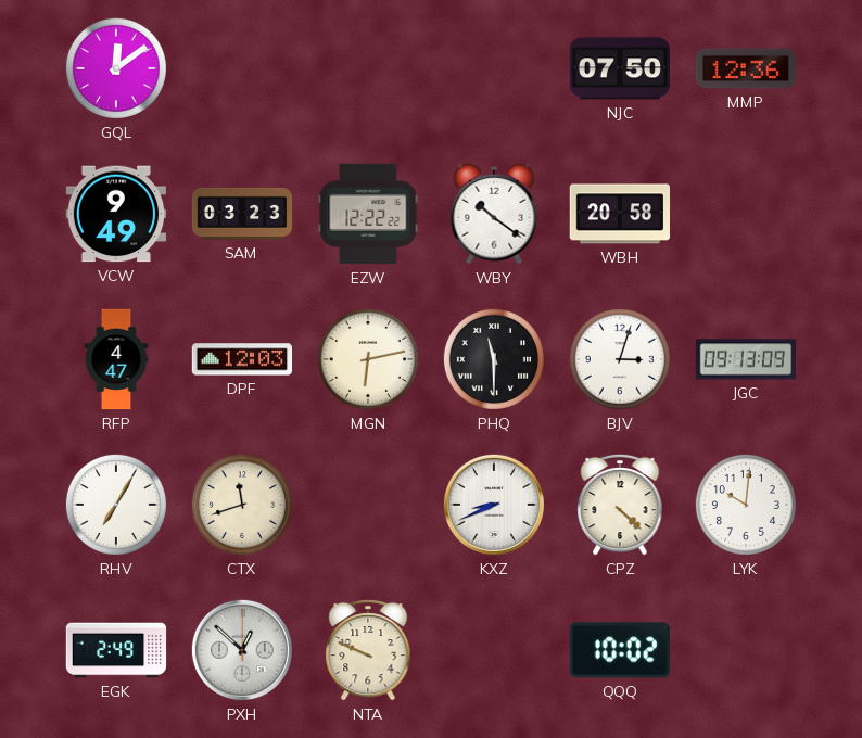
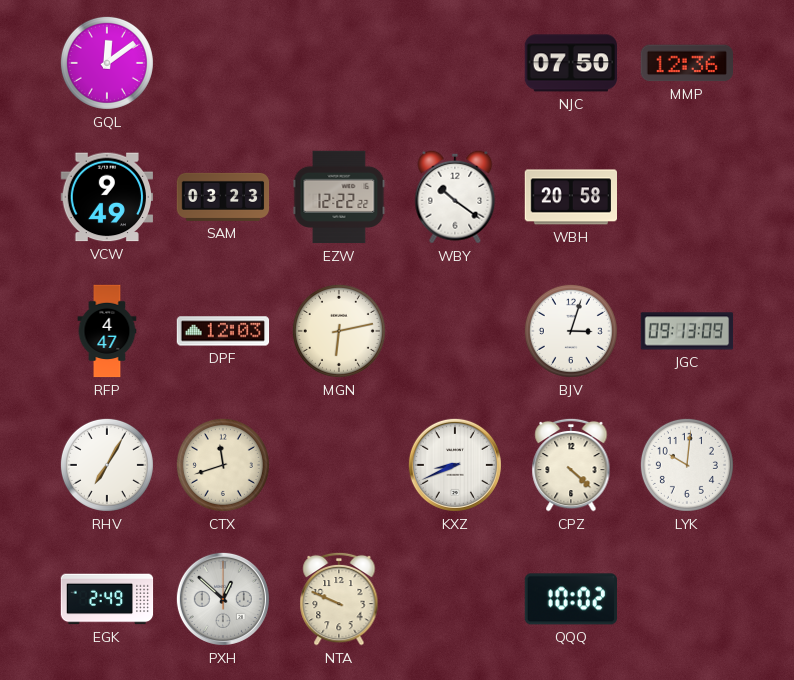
PHQ: 11:30 -> none
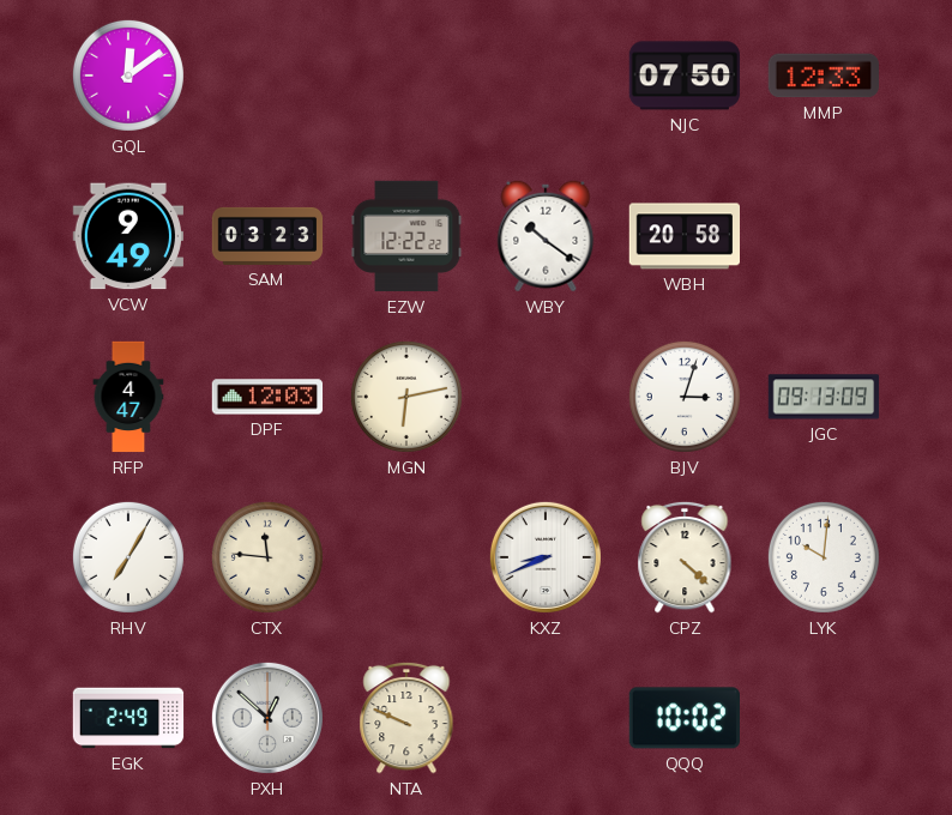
MMP: 12:36 -> 12:33
CTX: 11:42 -> 11:46
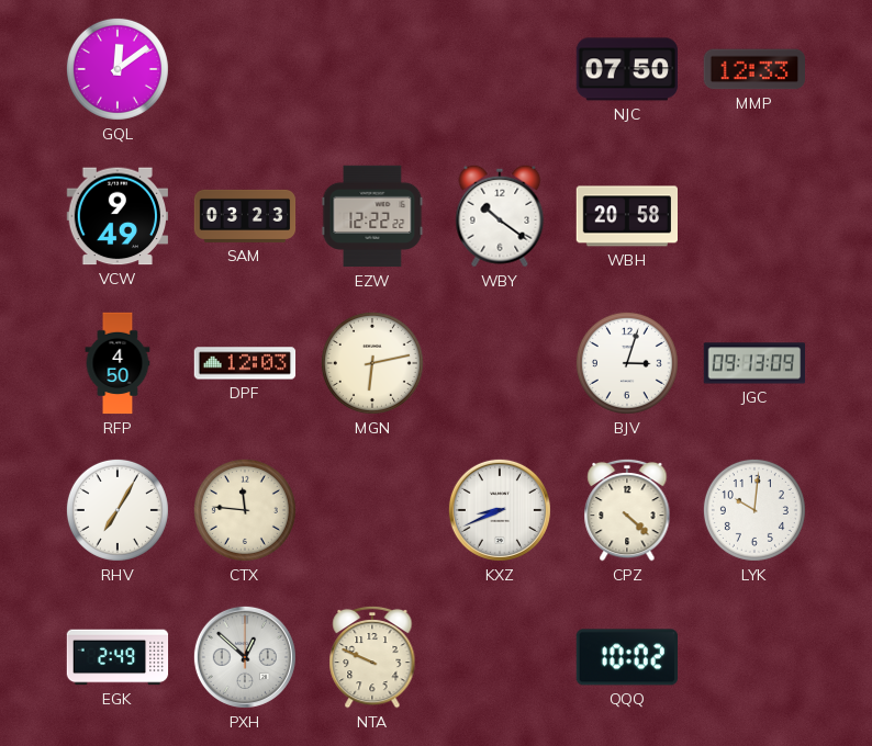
RFP: 4:47 -> 4:50
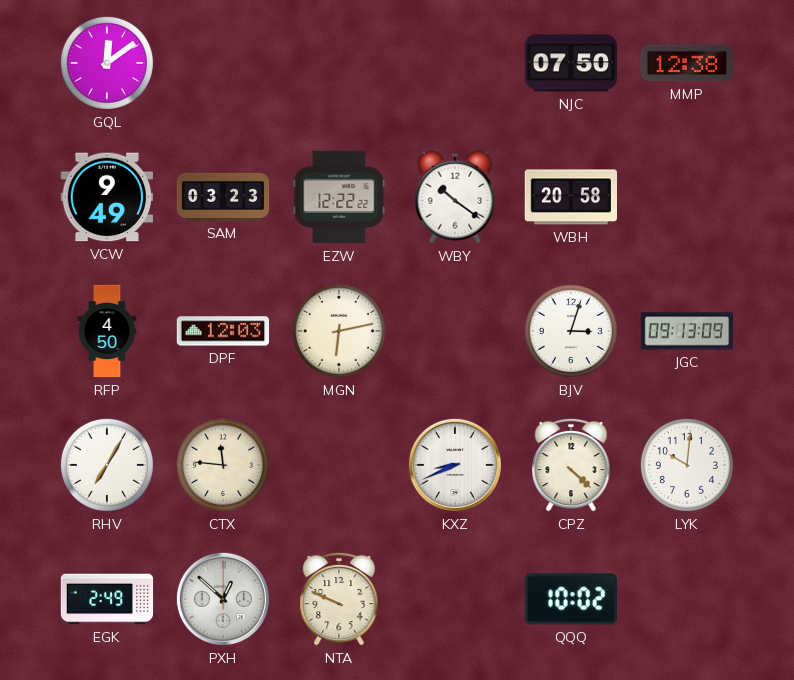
MMP: 12:33 -> 12:38
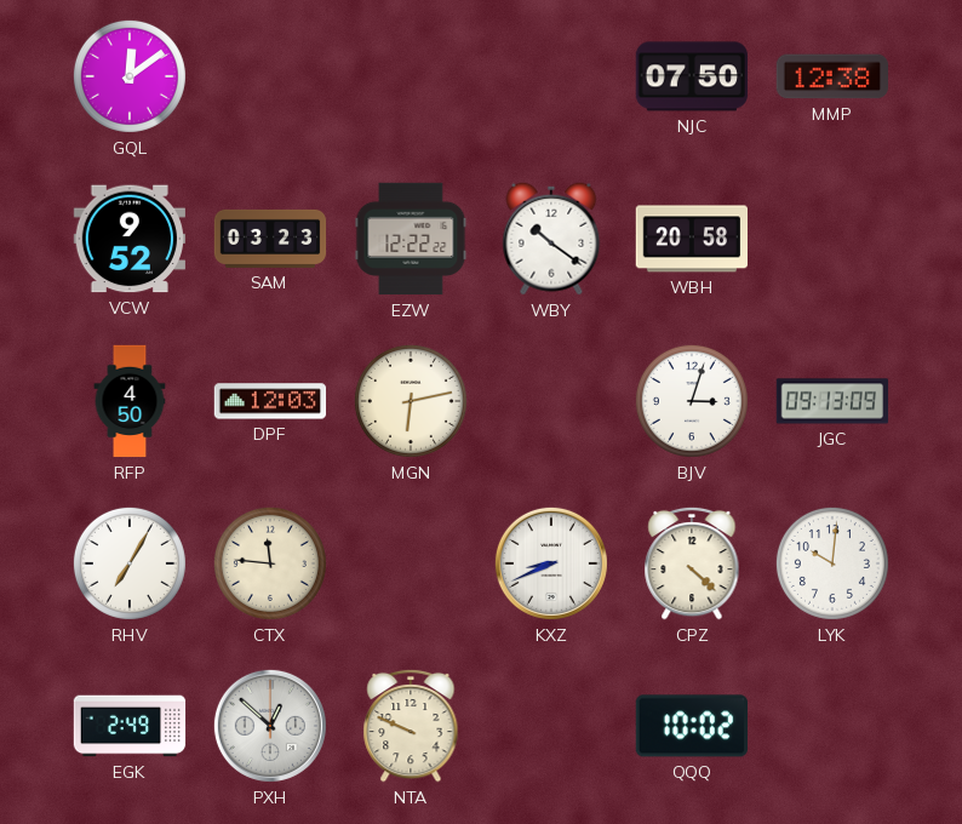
VCW: 9:49 -> 9:52
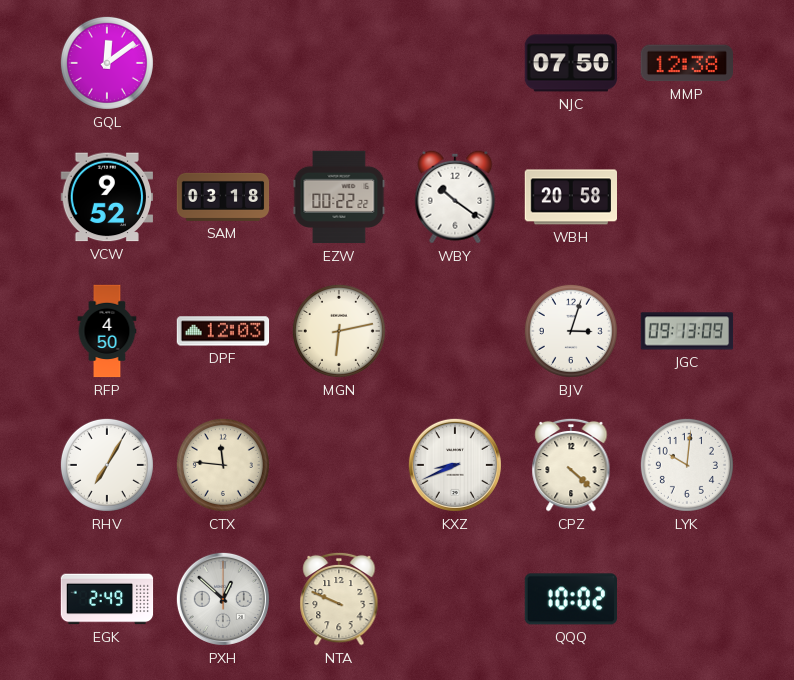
SAM: 03:23 -> 03:18
EZW: 12:22 -> 00:22
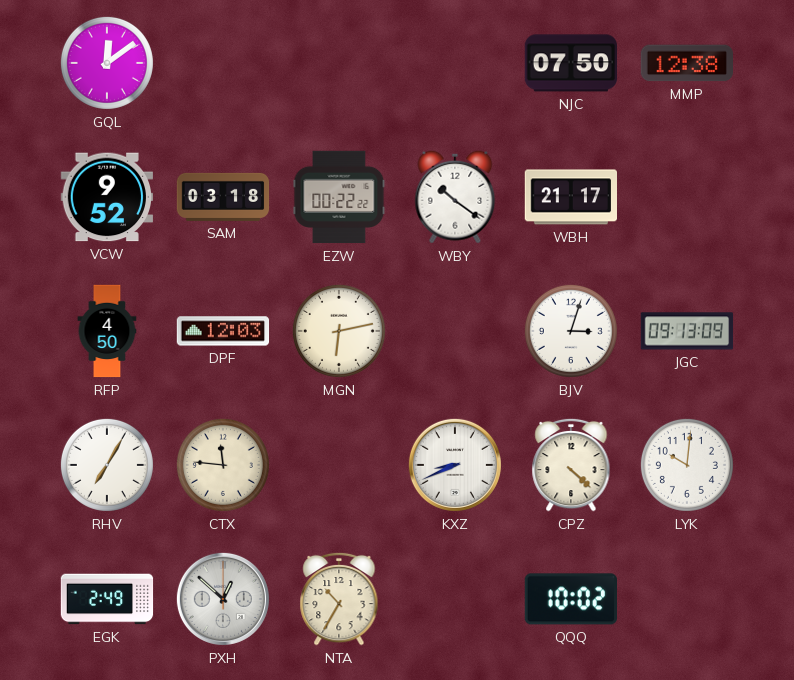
WBH: 20:58 -> 21:17
NTA: 9:49 -> 10:35
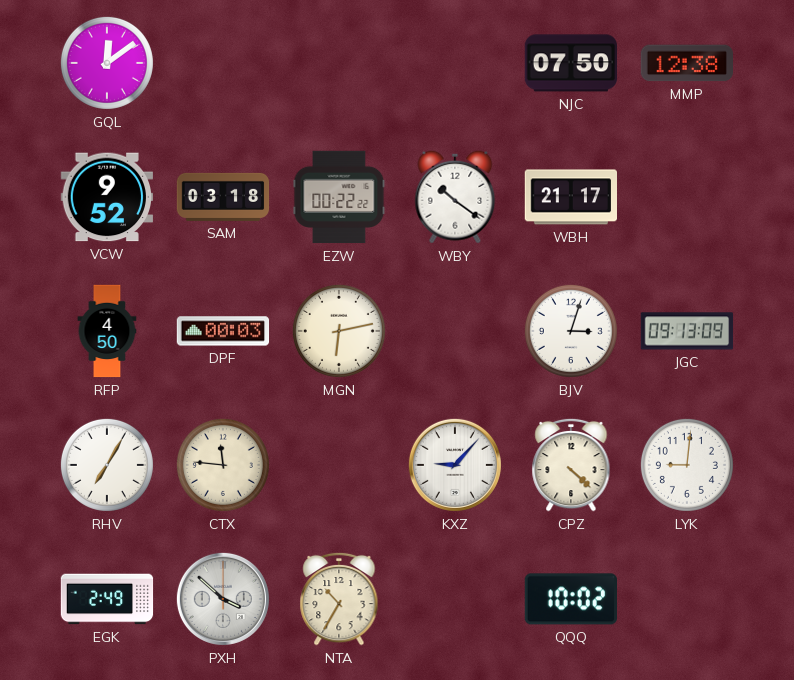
DPF: 12:03 -> 00:03
KXZ: 8:41 -> 9:07
LYK: 10:01 -> 9:01
PXH: 12:52 -> 3:52
